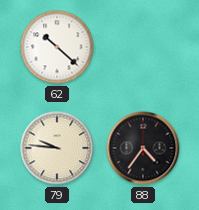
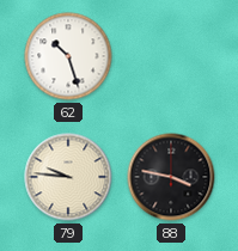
62: 10:22 -> 10:27
88: 4:36 -> 3:47
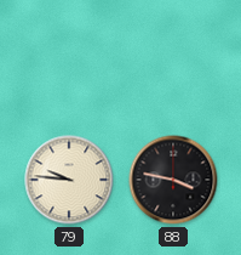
62: 10:27 -> none
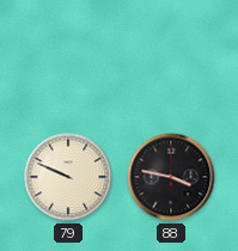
79: 9:46 -> 9:49
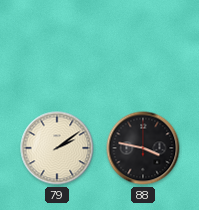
79: 9:49 -> 2:09
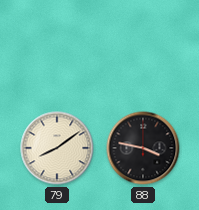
79: 2:09 -> 8:09
